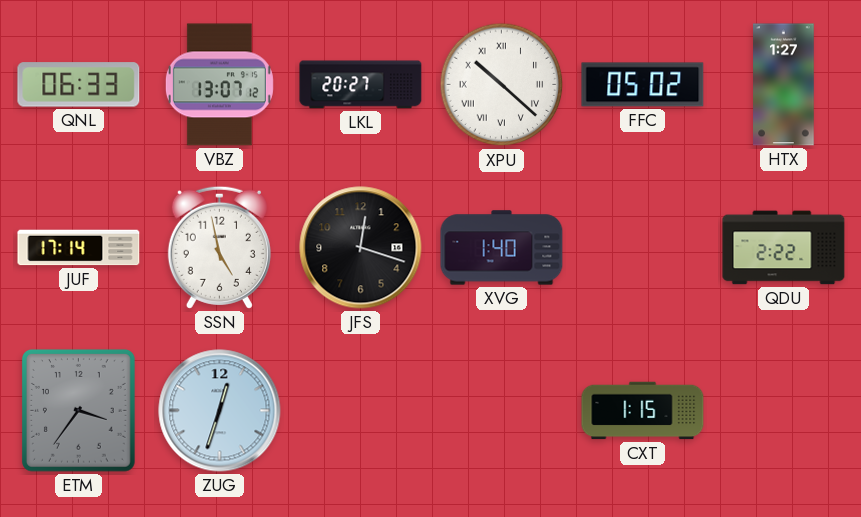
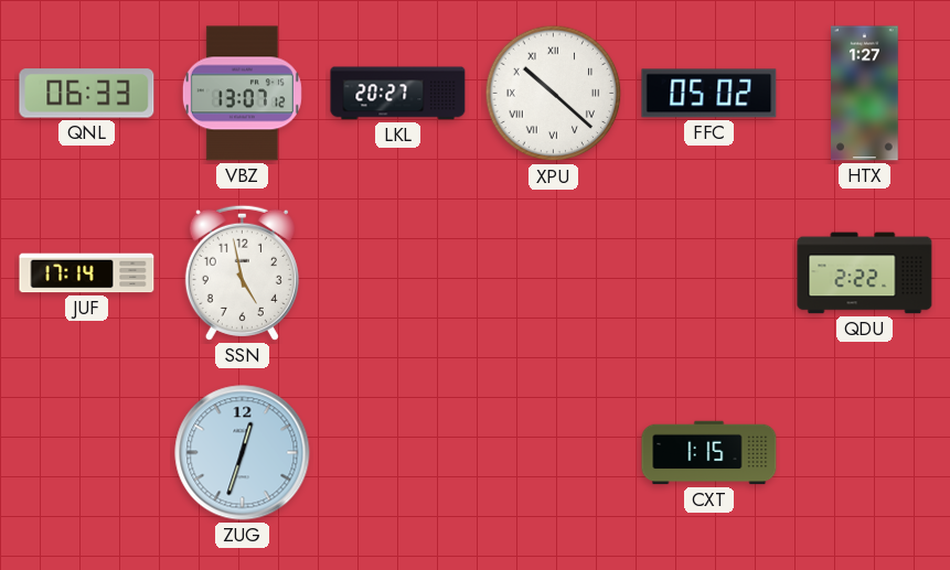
JFS: 12:18 -> none
XVG: 1:40 -> none
ETM: 3:36 -> none
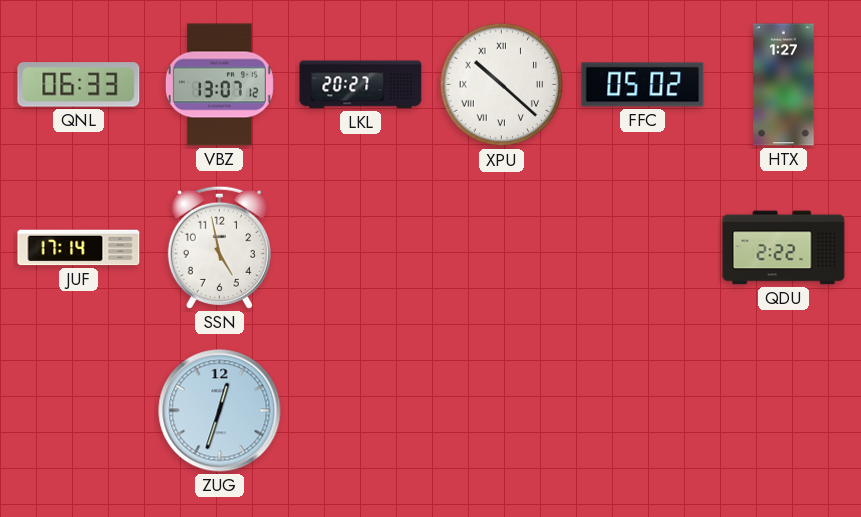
CXT: 1:15 -> none
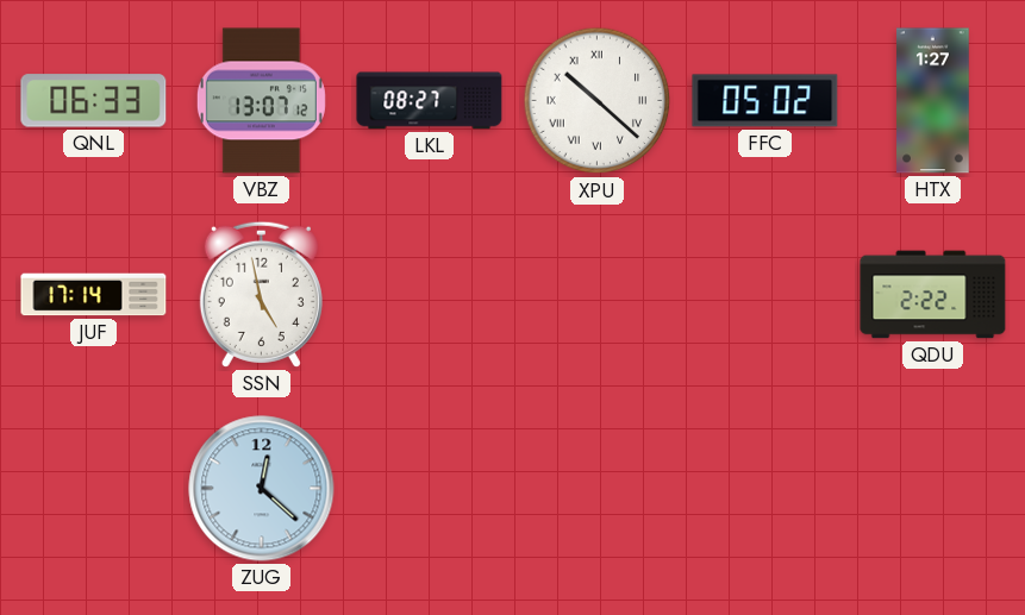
LKL: 20:27 -> 08:27
ZUG: 12:33 -> 12:22
